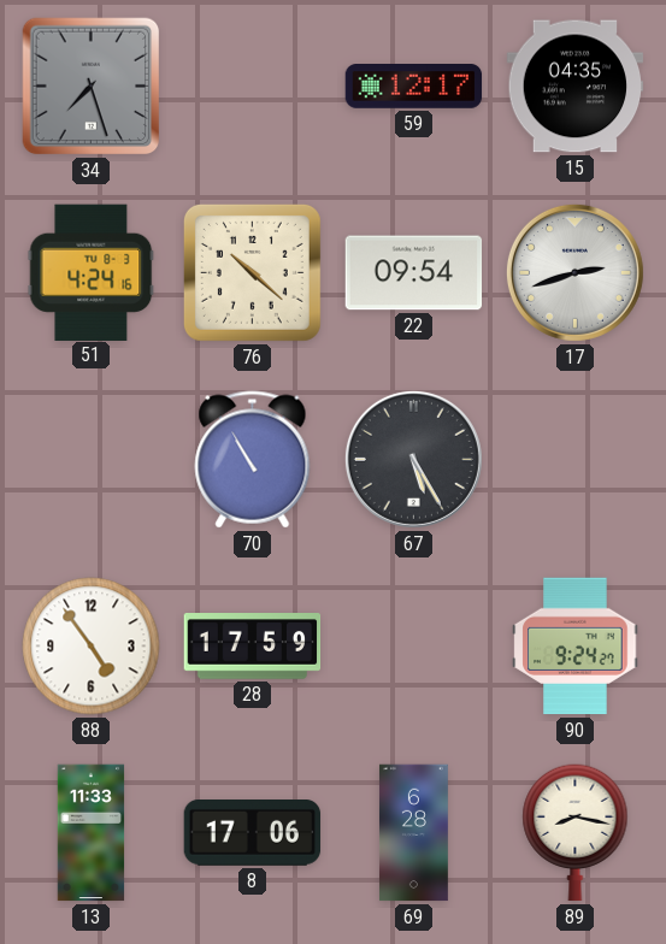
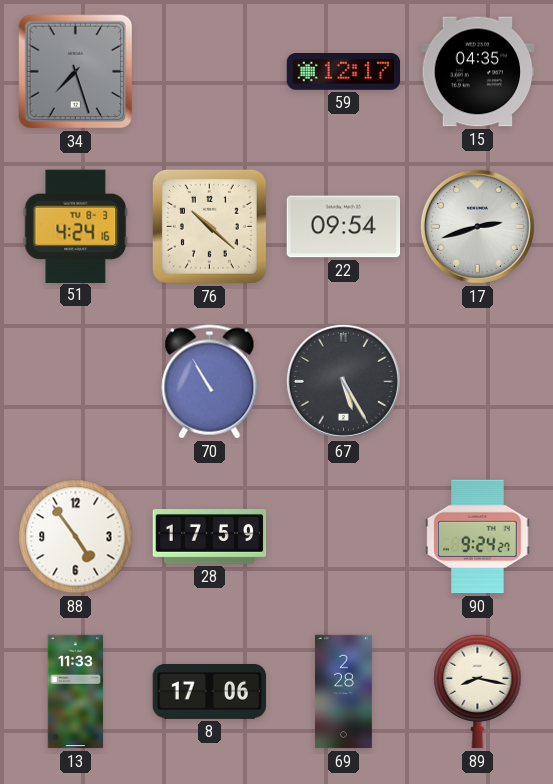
69: 6:28 -> 2:28
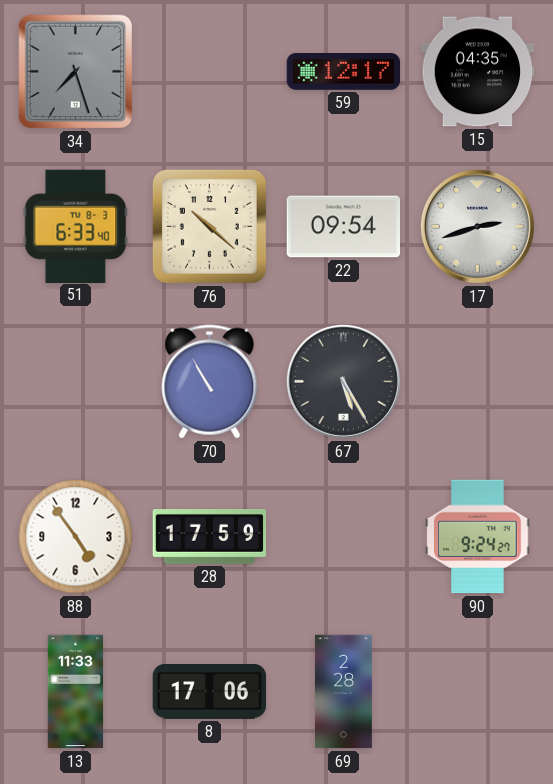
51: 4:24 -> 6:33
89: 8:17 -> none
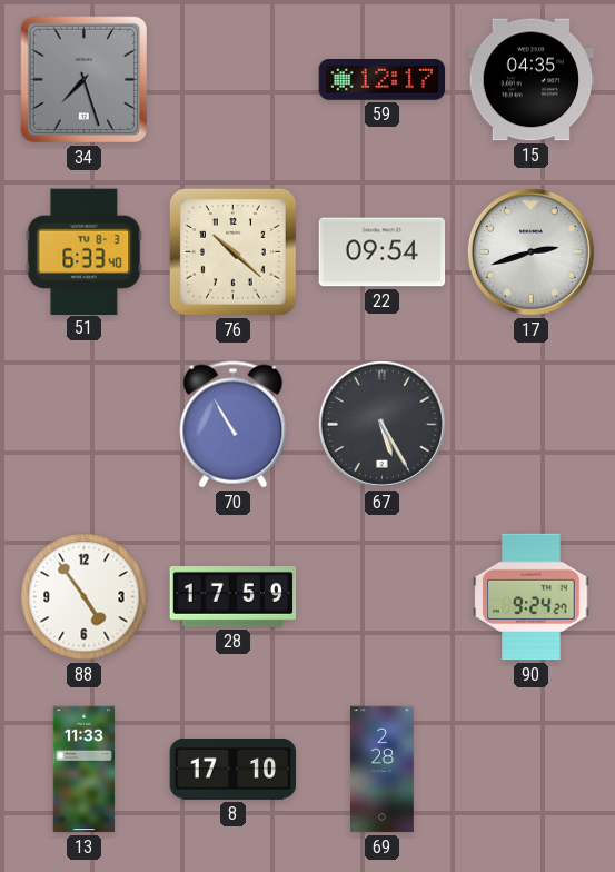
8: 17:06 -> 17:10
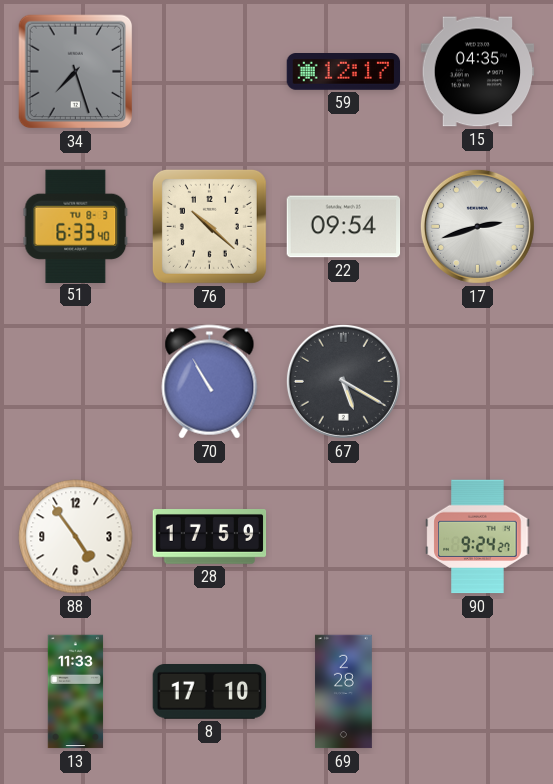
67: 5:25 -> 5:20
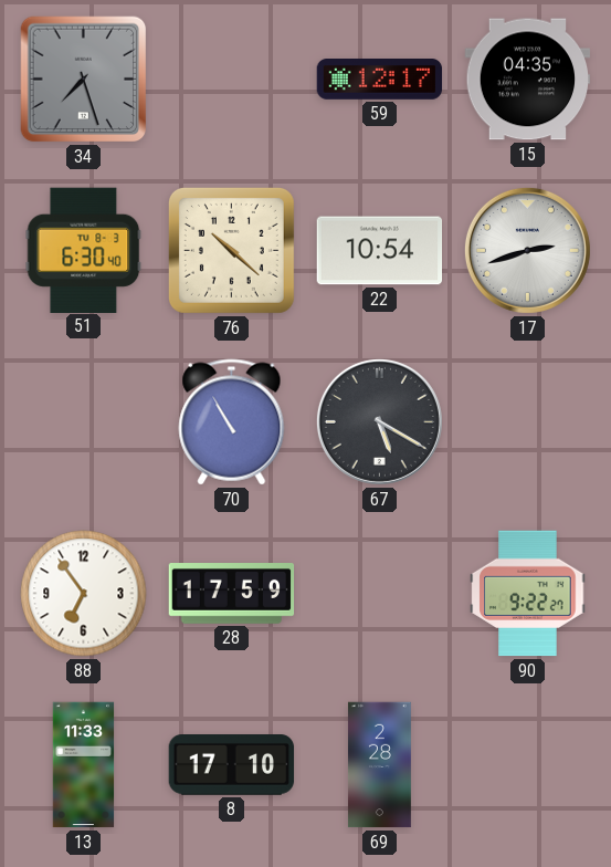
51: 6:33 -> 6:30
22: 09:54 -> 10:54
88: 4:54 -> 6:54
90: 9:24 -> 9:22
